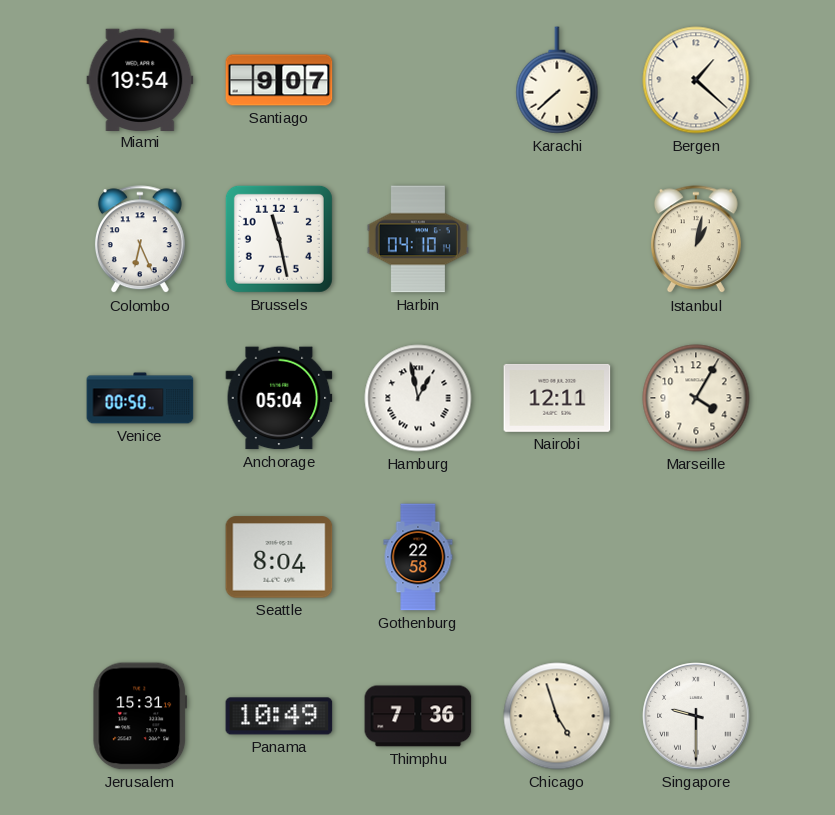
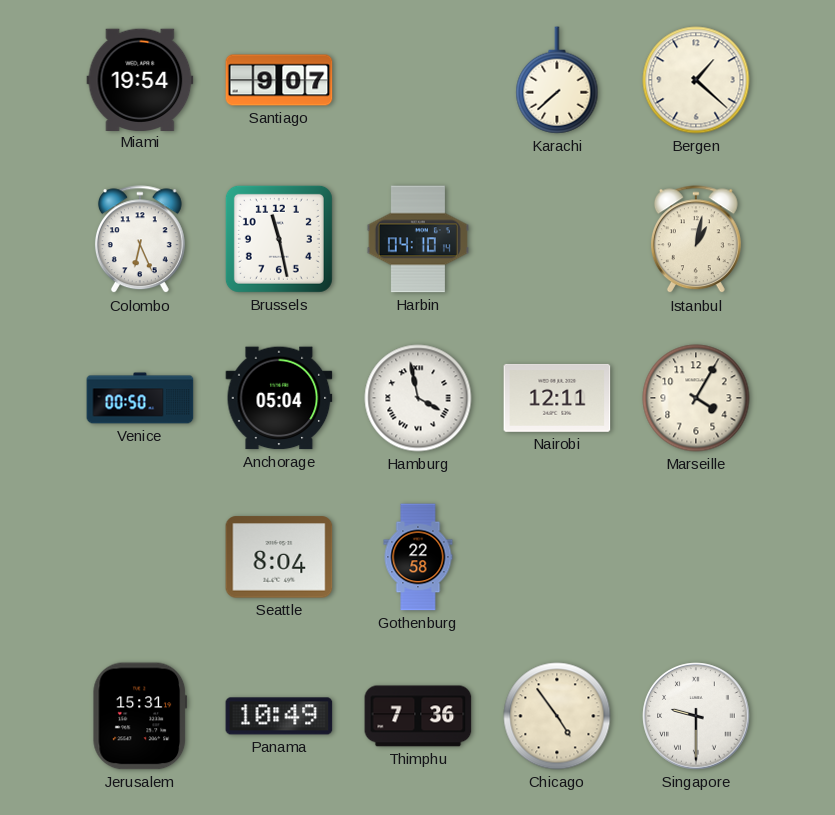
Hamburg: 12:58 -> 3:58
Chicago: 4:57 -> 4:54
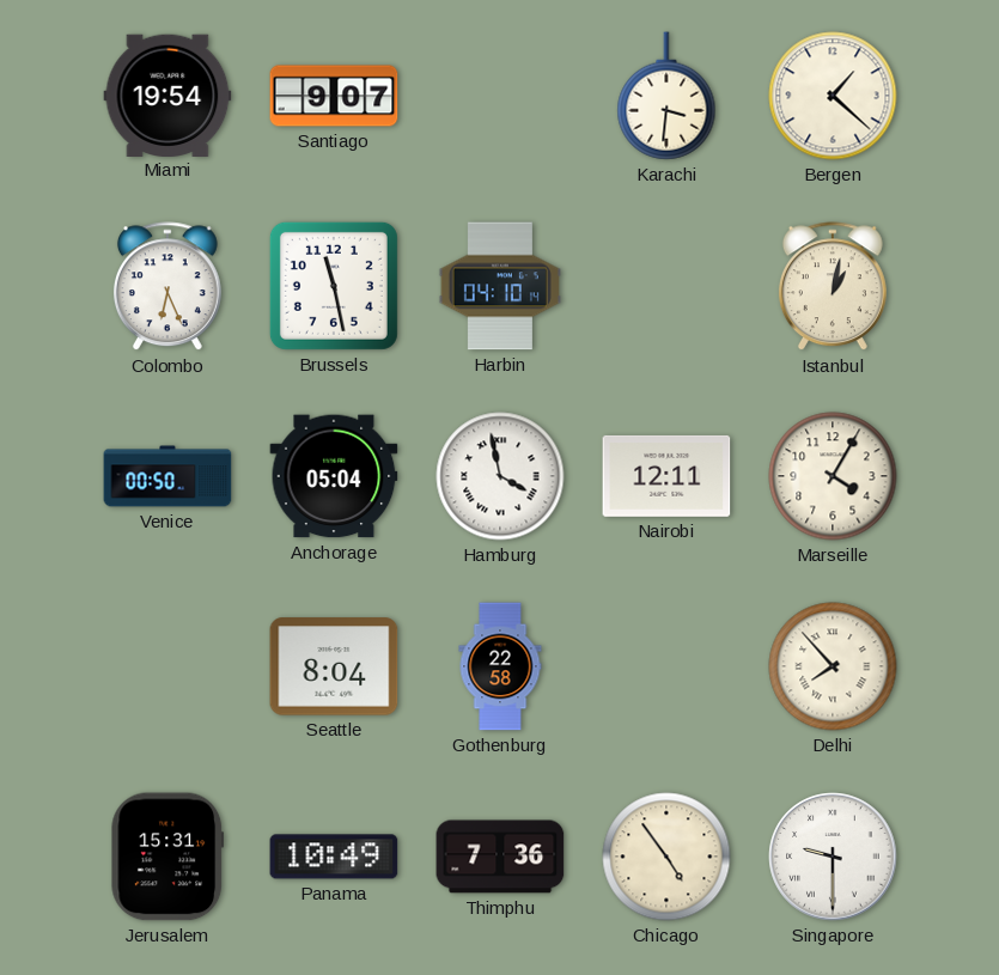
Karachi: 7:38 -> 3:31
Delhi: none -> 7:53
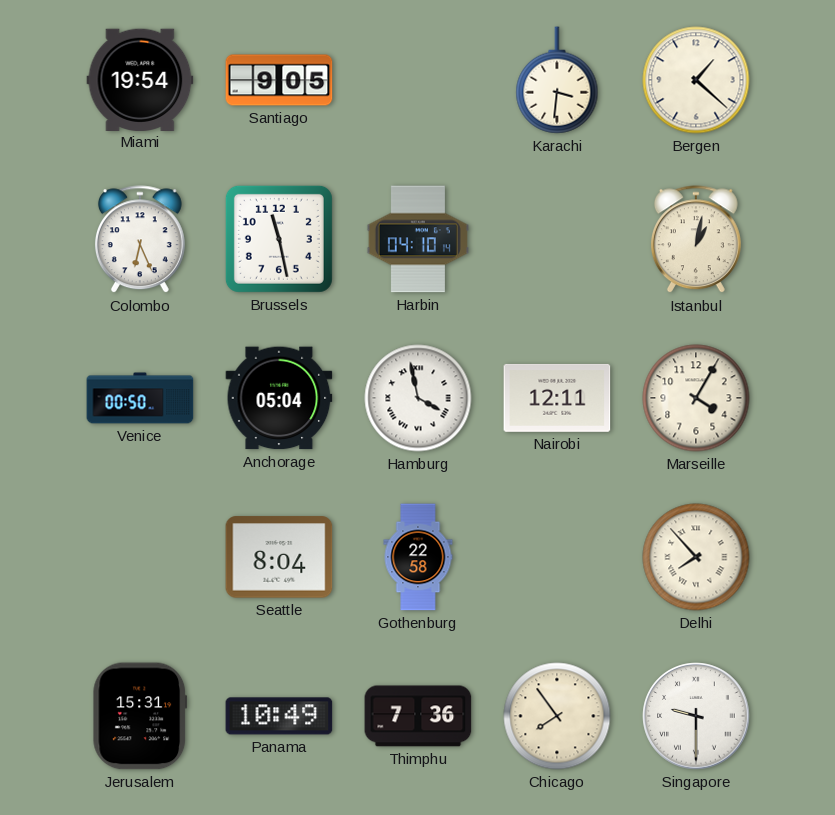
Santiago: 9:07 -> 9:05
Chicago: 4:54 -> 7:54
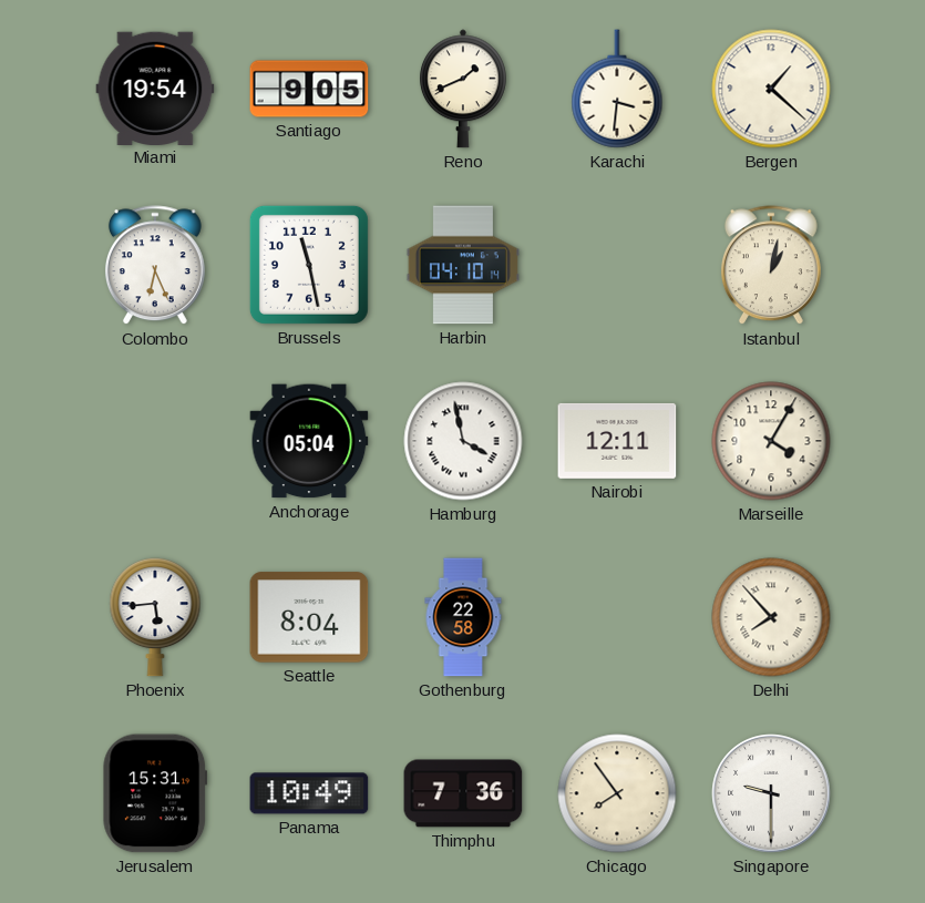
Reno: none -> 1:41
Venice: 00:50 -> none
Phoenix: none -> 5:44
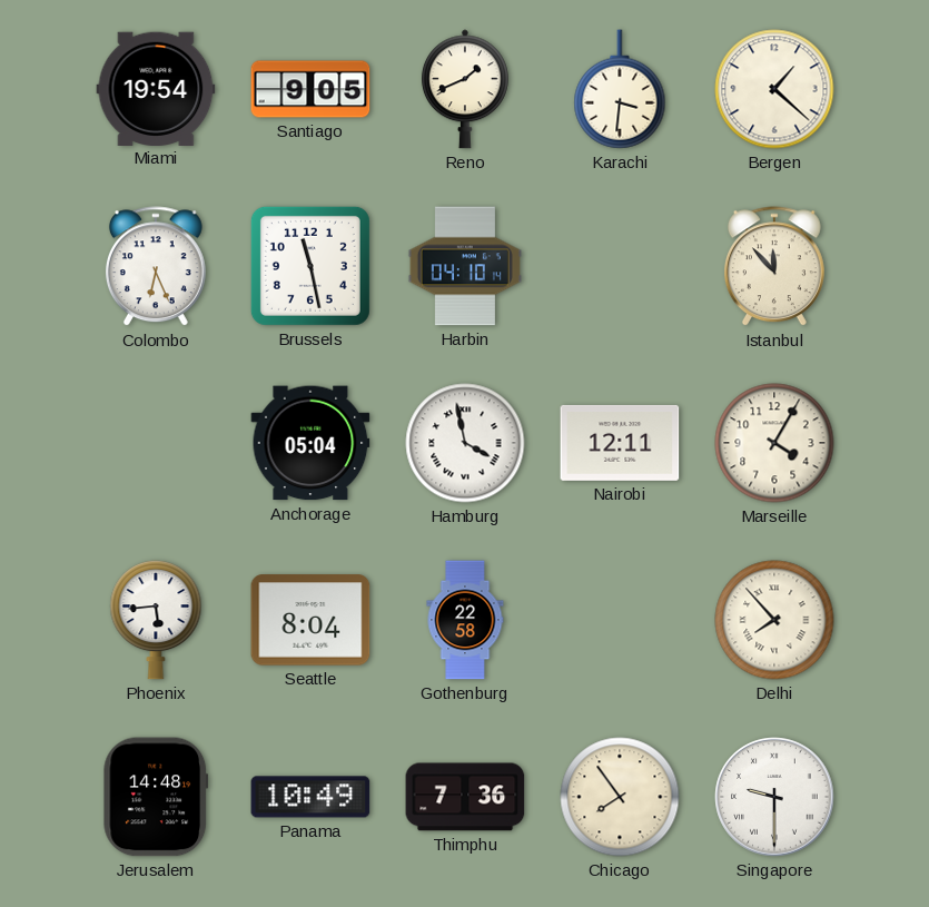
Istanbul: 1:02 -> 11:53
Jerusalem: 15:31 -> 14:48
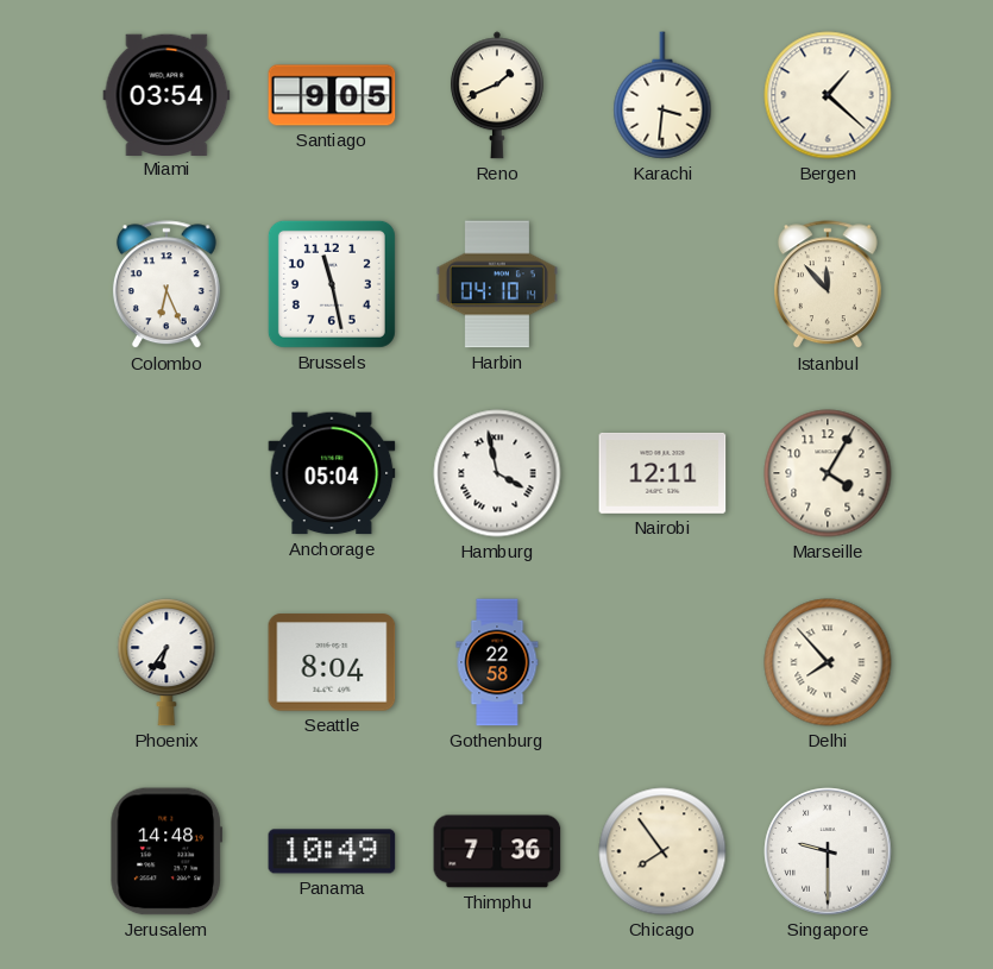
Miami: 19:54 -> 03:54
Phoenix: 5:44 -> 6:36
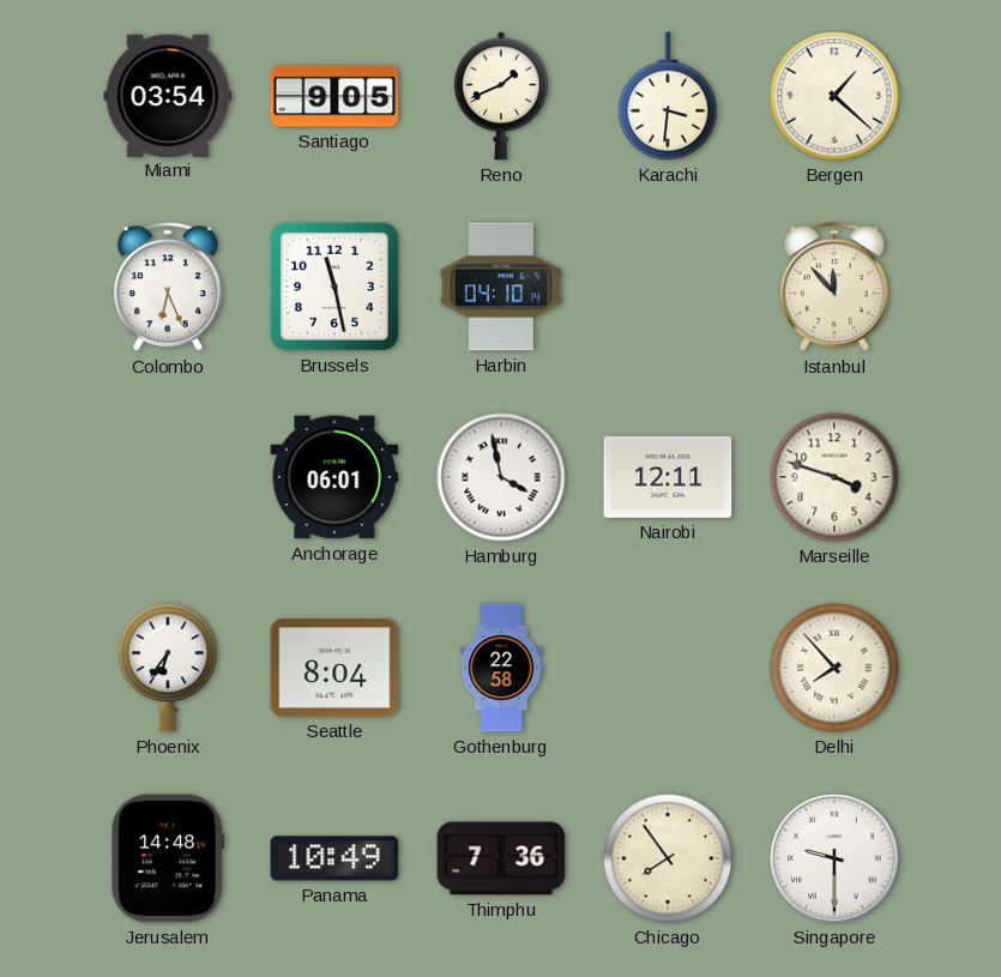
Anchorage: 05:04 -> 06:01
Marseille: 4:05 -> 3:48
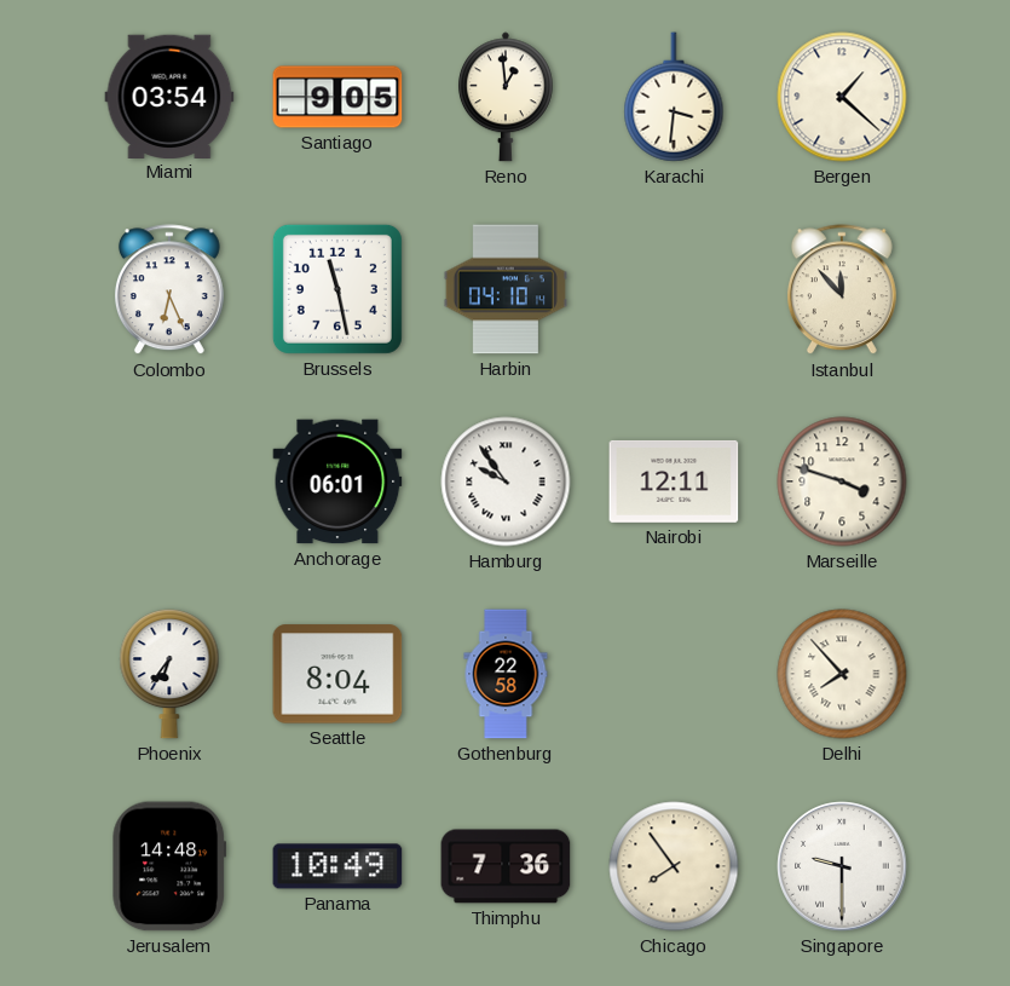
Reno: 1:41 -> 12:59
Hamburg: 3:58 -> 9:54
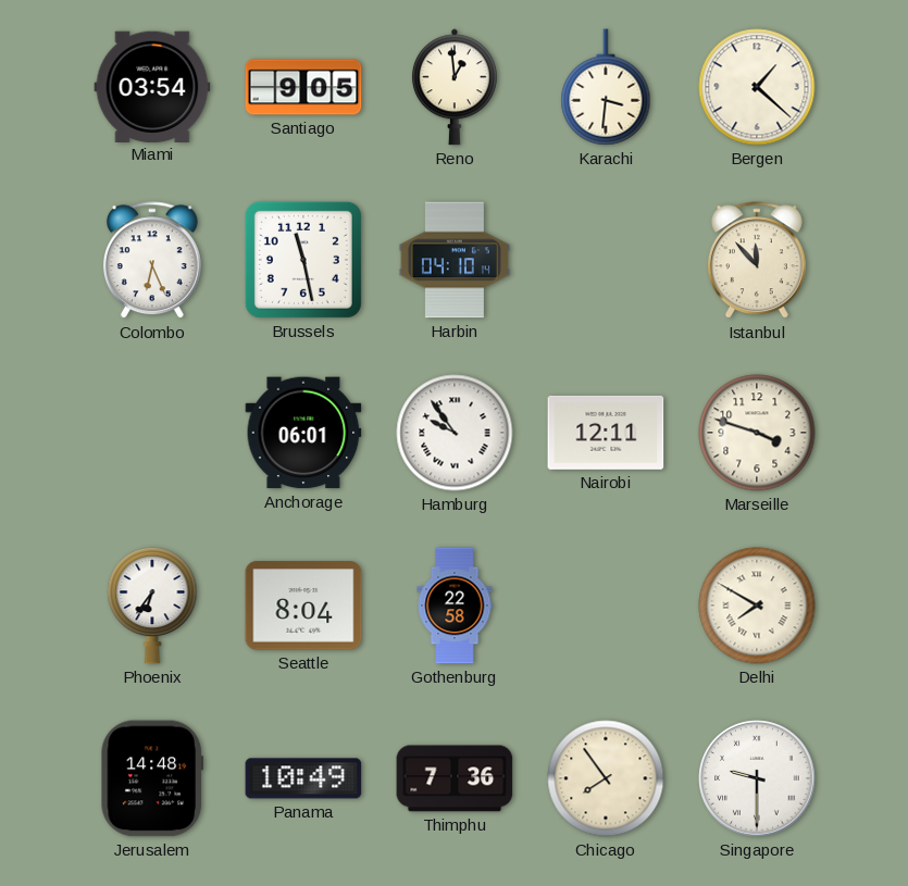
Delhi: 7:53 -> 7:50
